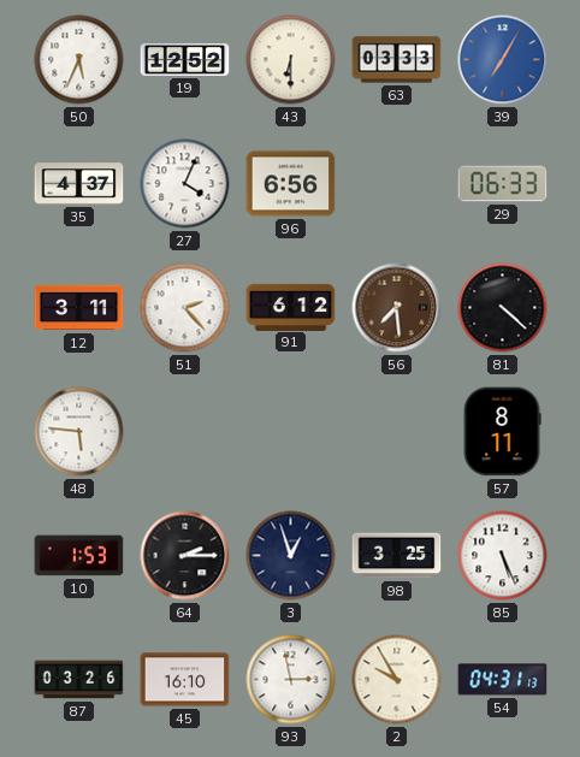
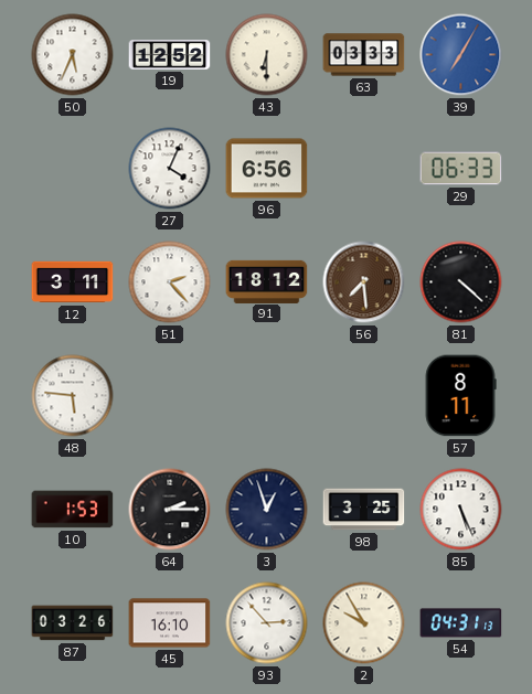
35: 4:37 -> none
91: 6:12 -> 18:12
93: 2:58 -> 2:53
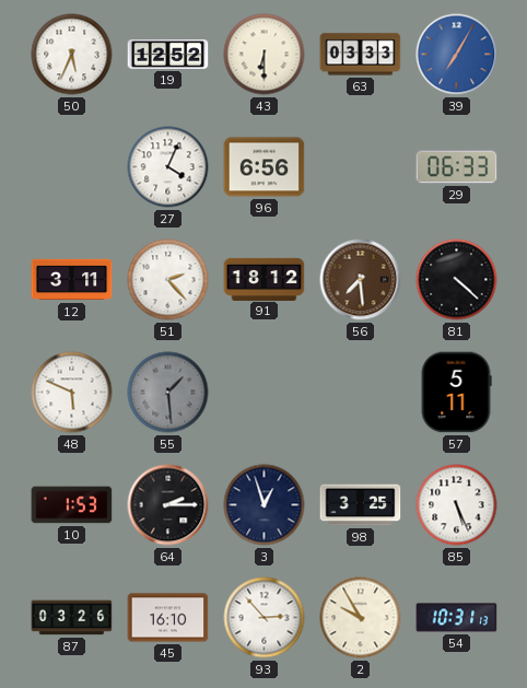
48: 5:46 -> 5:49
55: none -> 1:29
57: 8:11 -> 5:11
54: 04:31 -> 10:31
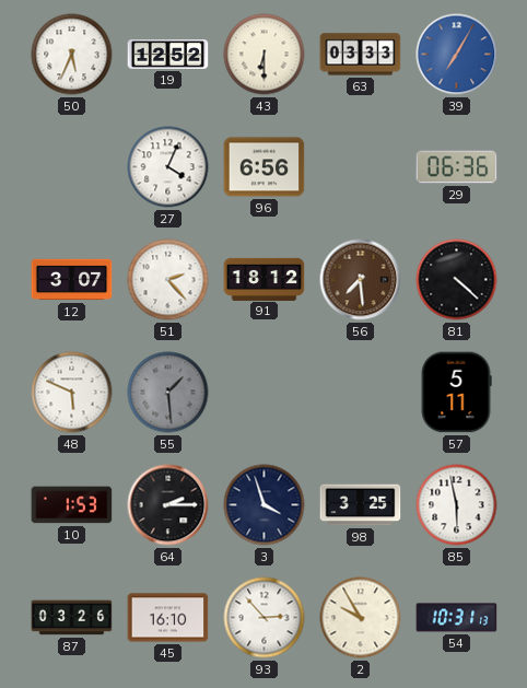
29: 06:33 -> 06:36
12: 3:11 -> 3:07
3: 12:57 -> 3:57
85: 5:26 -> 5:58
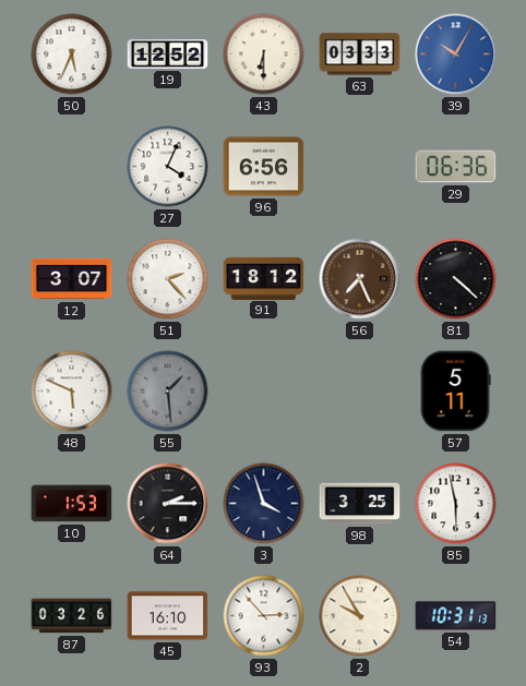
39: 7:05 -> 10:05
56: 7:29 -> 7:26
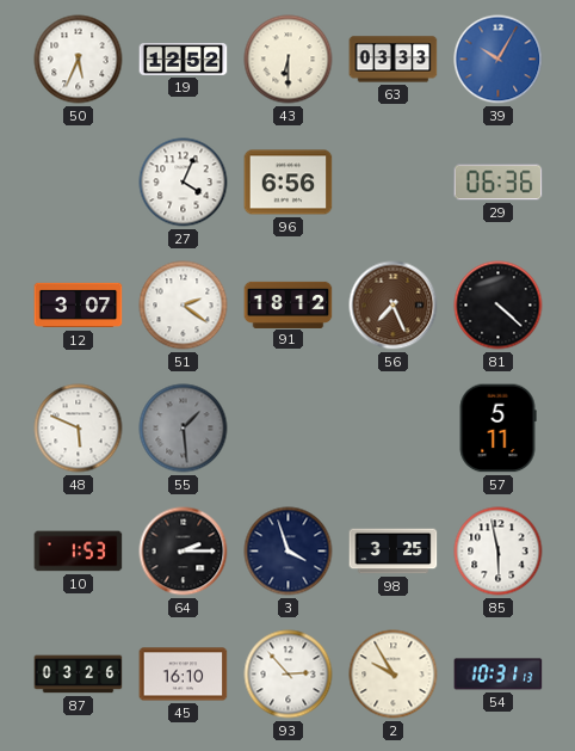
51: 2:23 -> 2:21
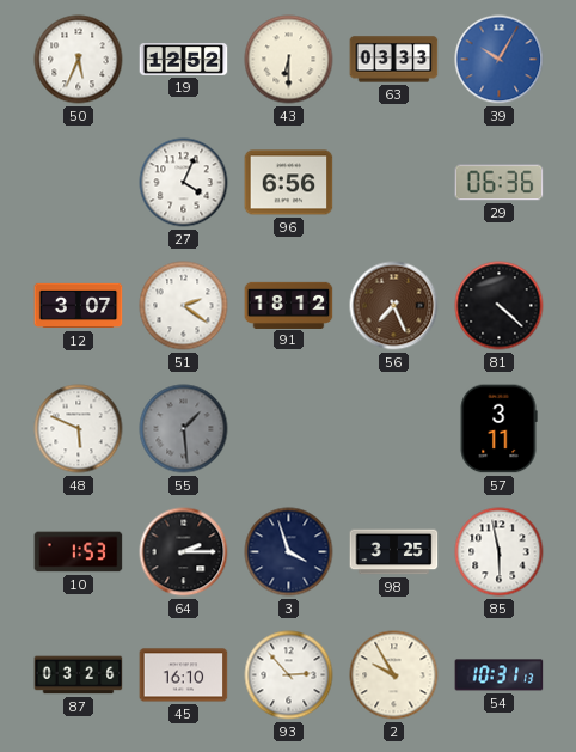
57: 5:11 -> 3:11
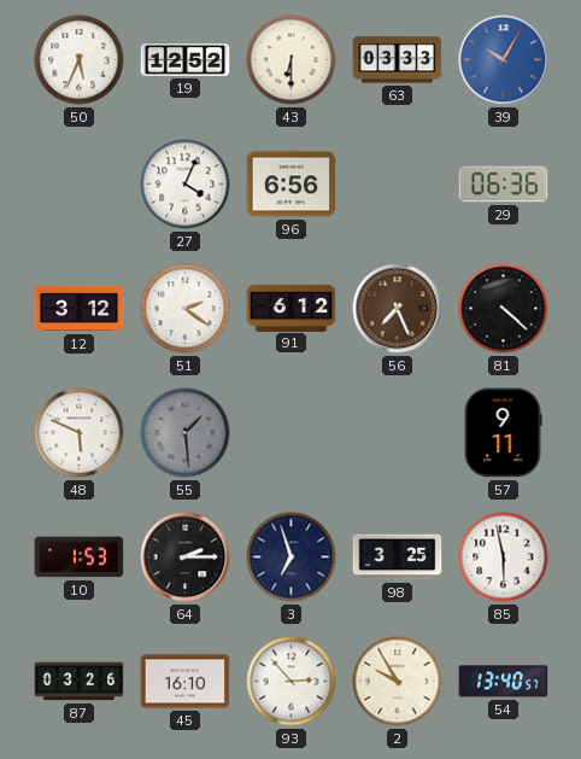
12: 3:07 -> 3:12
91: 18:12 -> 6:12
57: 3:11 -> 9:11
3: 3:57 -> 6:57
54: 10:31 -> 13:40
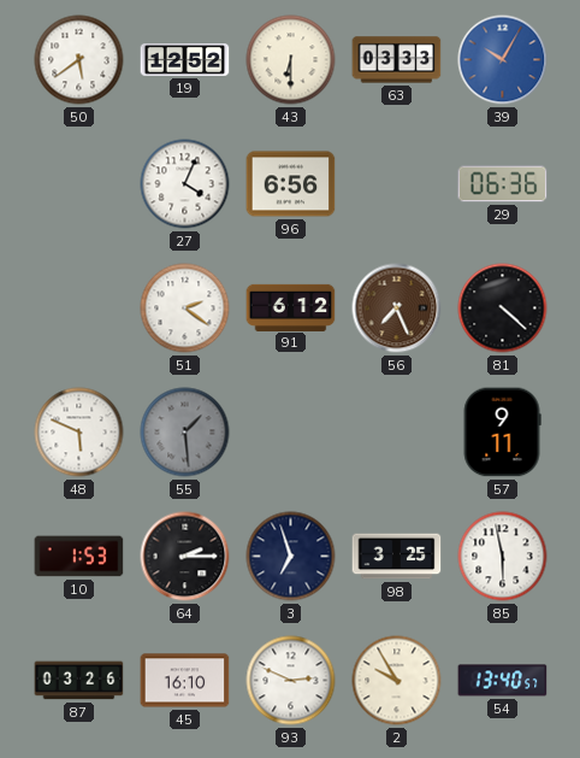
50: 5:34 -> 5:39
12: 3:12 -> none
93: 2:53 -> 2:49
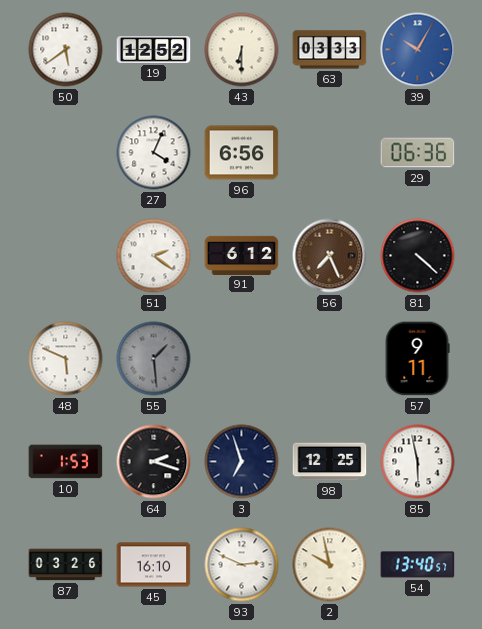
64: 2:15 -> 2:18
98: 3:25 -> 12:25
2: 9:55 -> 9:58
